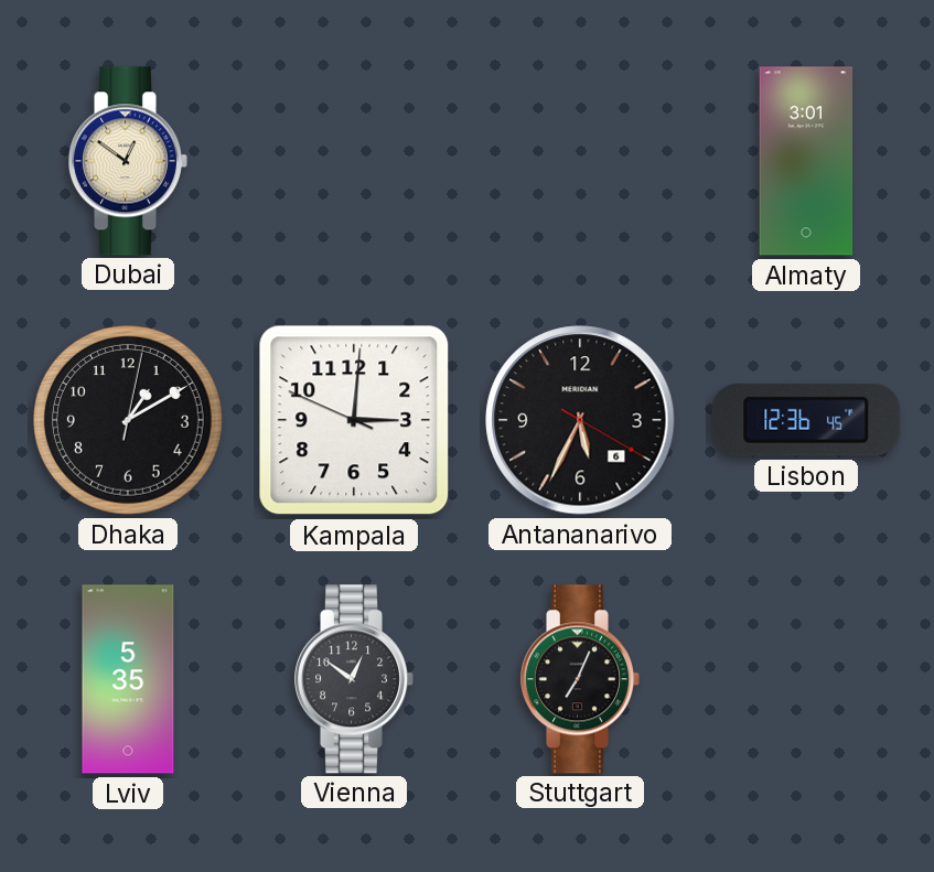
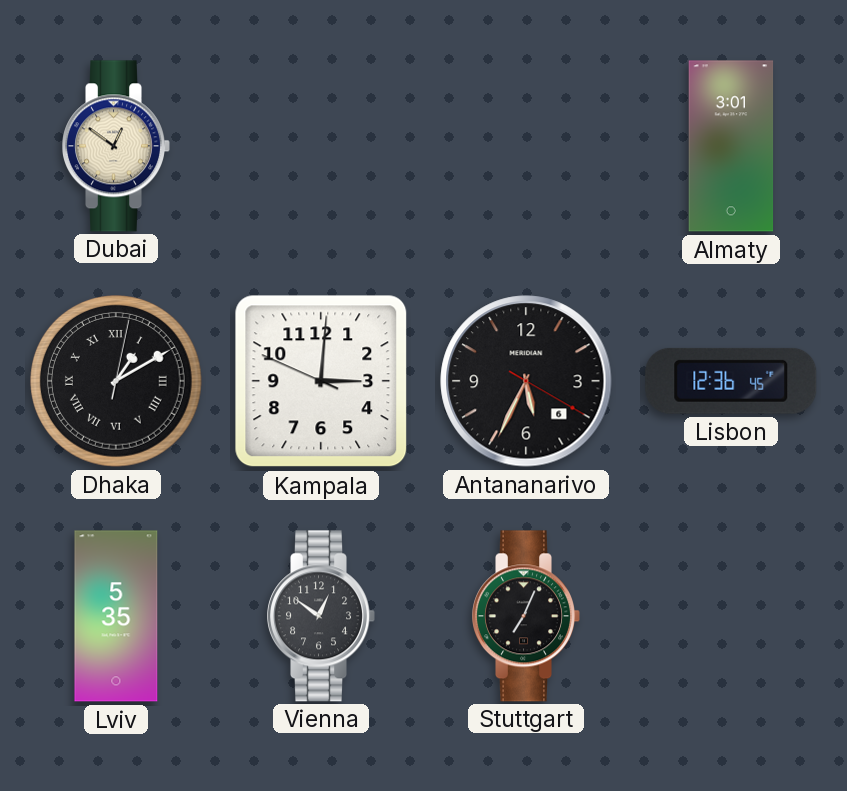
Dhaka numerals: Arabic -> Roman
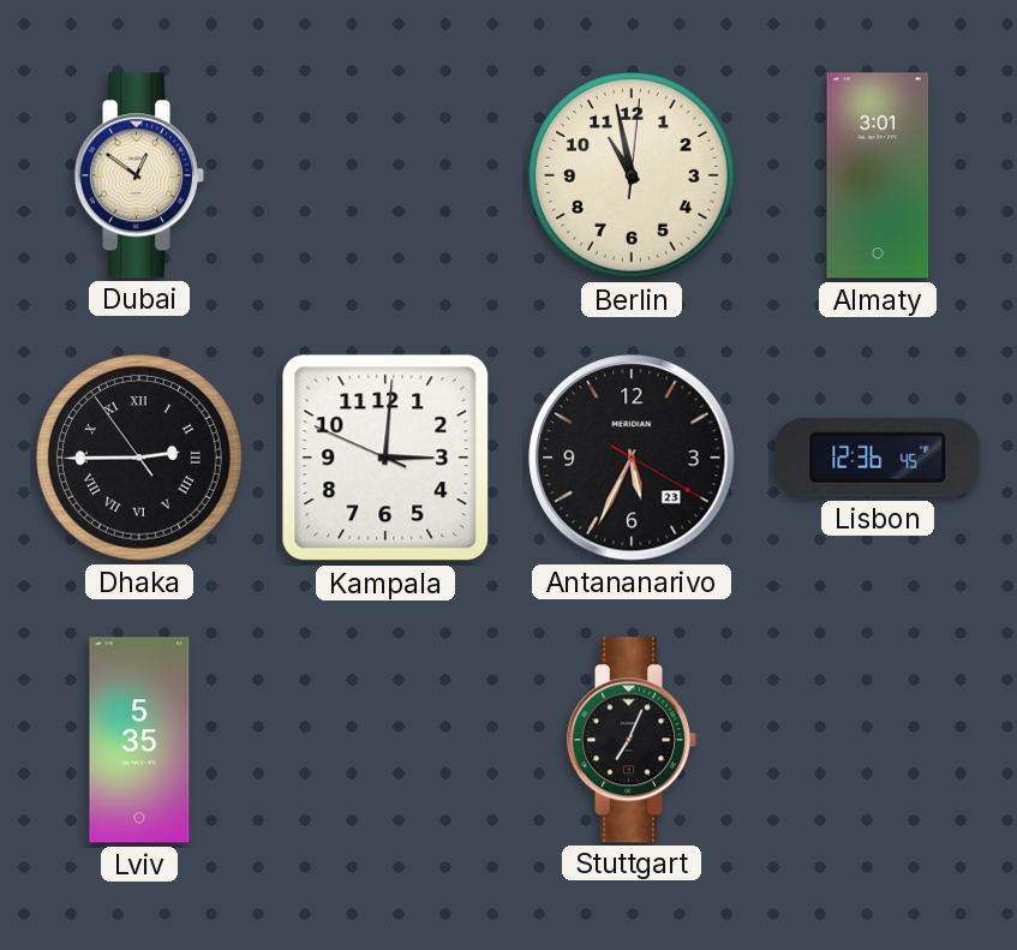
Berlin: none -> 10:58
Dhaka: 1:10 -> 2:44
Antananarivo date: 6 -> 23
Vienna: 12:51 -> none
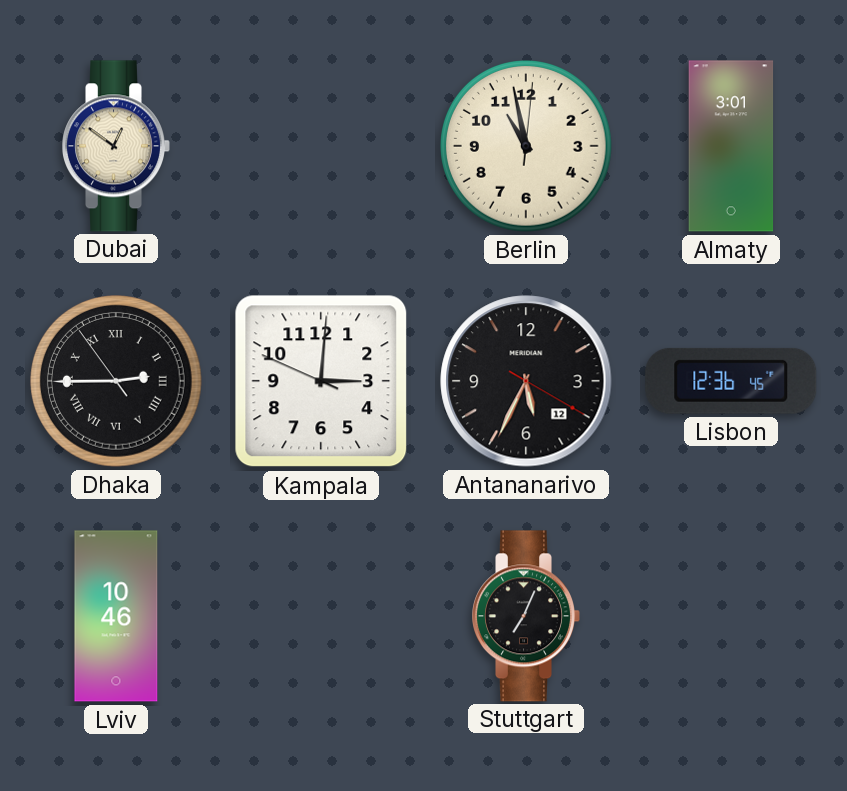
Antananarivo date: 23 -> 12
Lviv: 5:35 -> 10:46
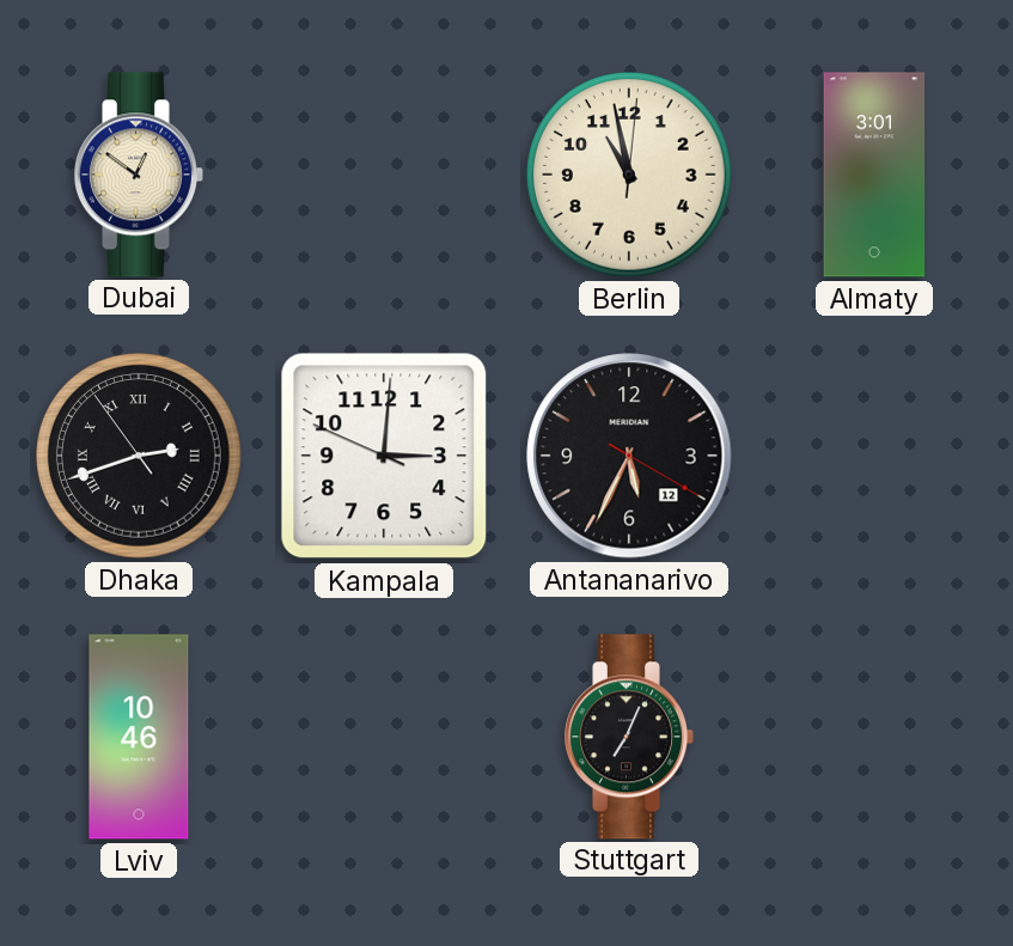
Dhaka: 2:44 -> 2:41
Lisbon: 12:36 -> none
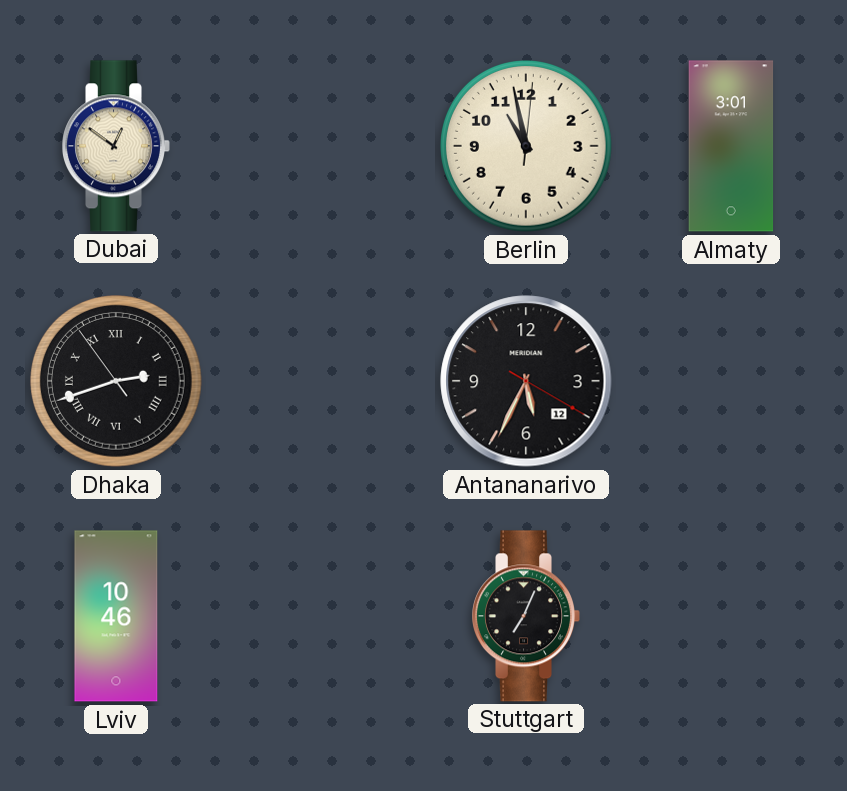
Kampala: 3:00 -> none
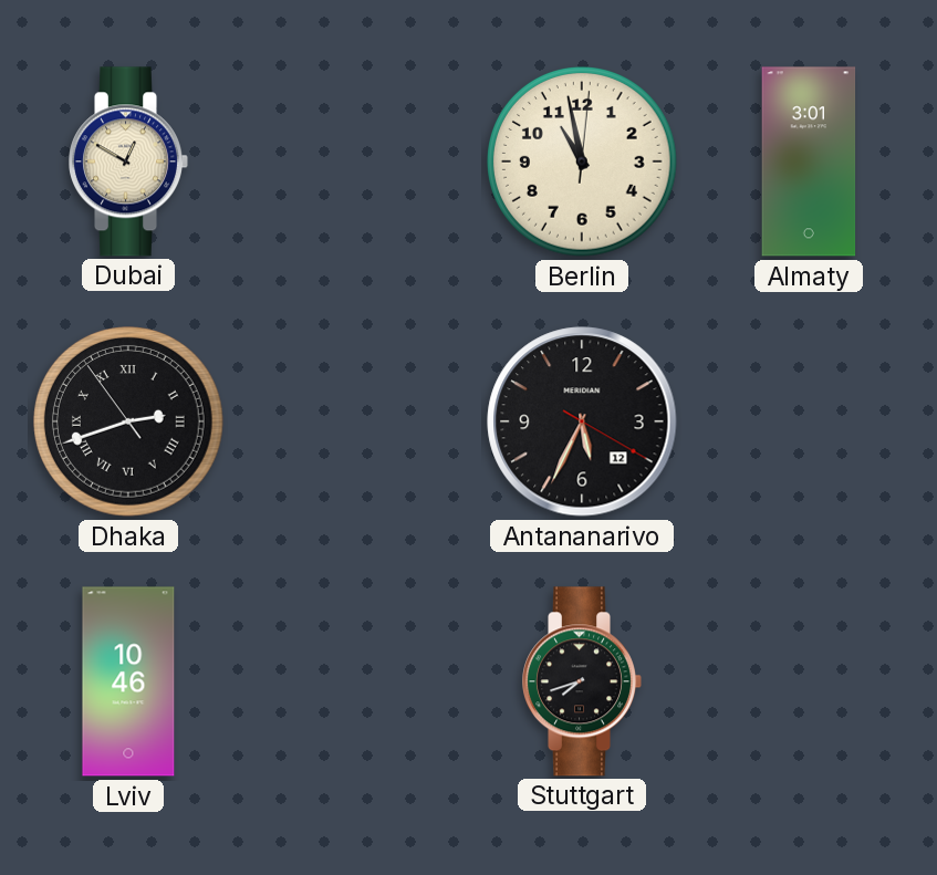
Dubai: 12:51 -> 12:50
Stuttgart: 7:04 -> 7:42
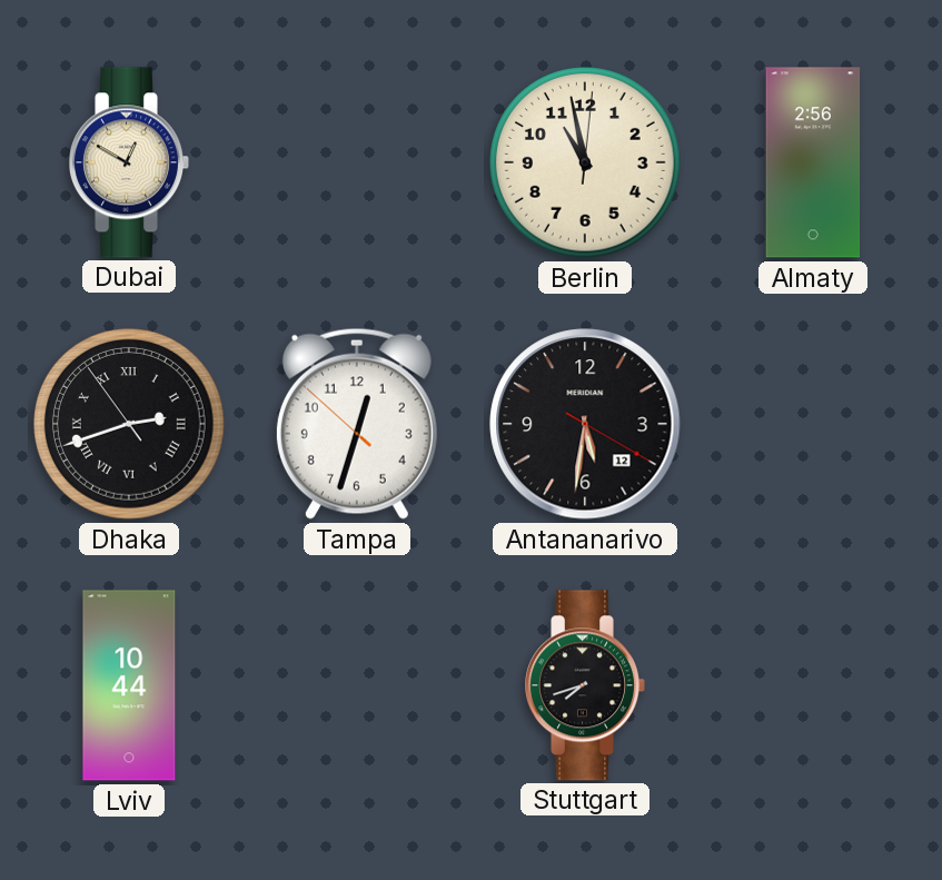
Almaty: 3:01 -> 2:56
Tampa: none -> 12:32
Antananarivo: 5:34 -> 5:31
Lviv: 10:46 -> 10:44
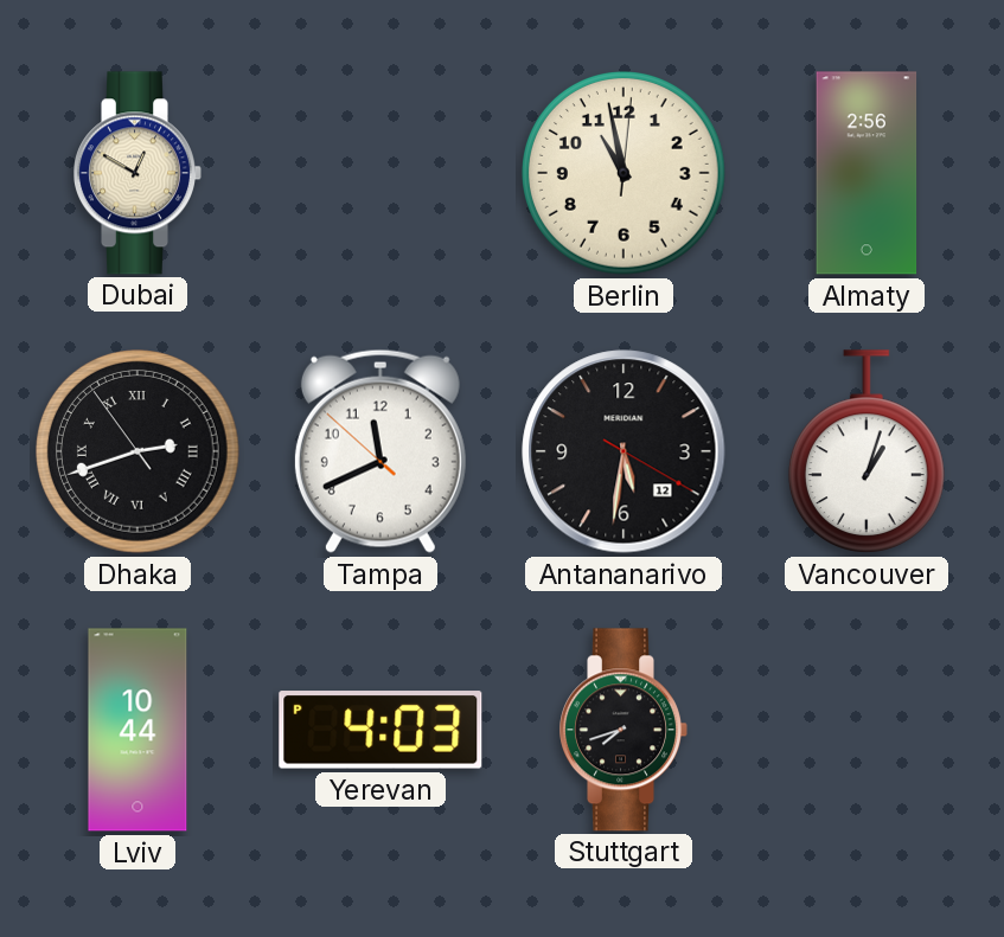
Tampa: 12:32 -> 11:40
Vancouver: none -> 1:03
Yerevan: none -> 4:03
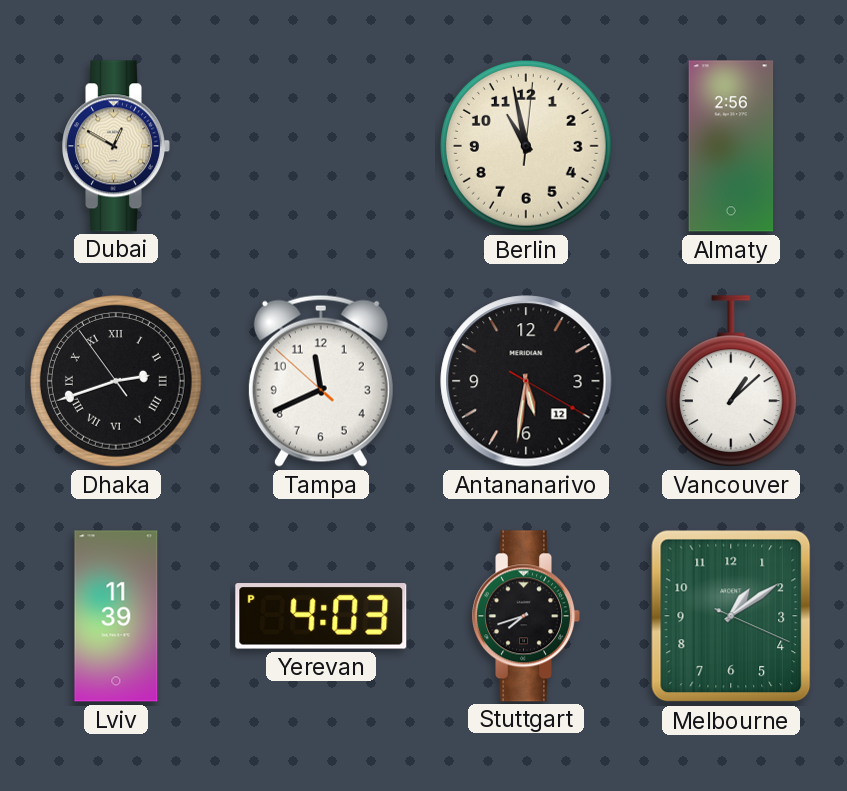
Vancouver: 1:03 -> 1:08
Lviv: 10:44 -> 11:39
Melbourne: none -> 1:09
